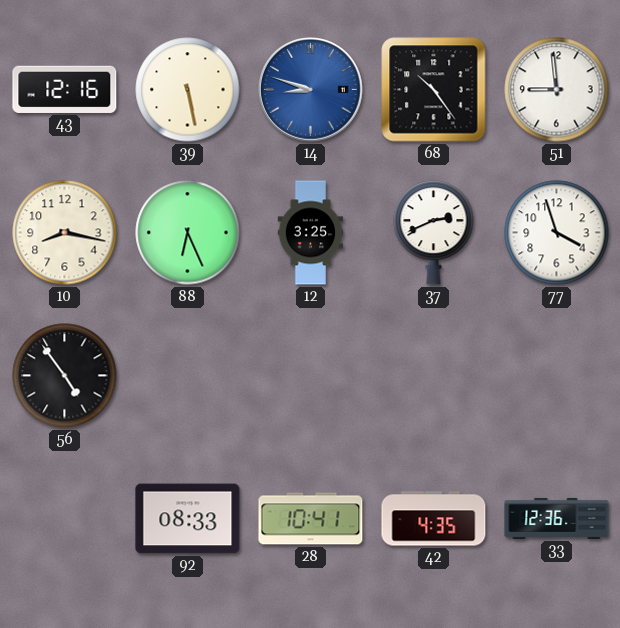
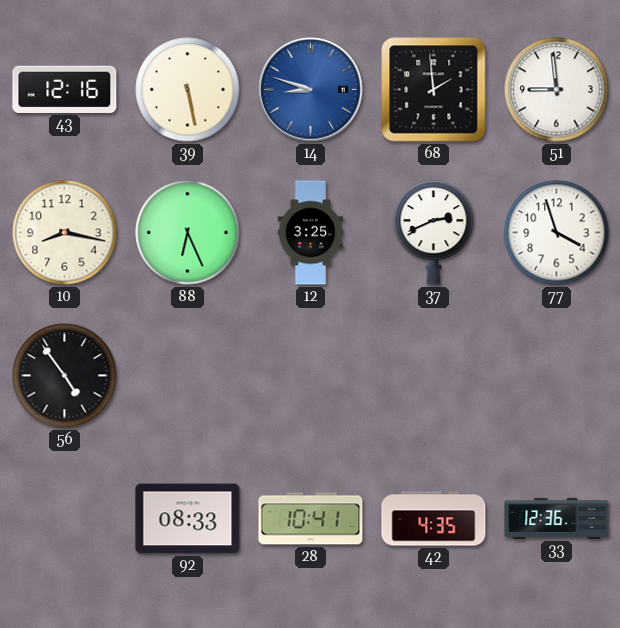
68: 10:24 -> 1:59
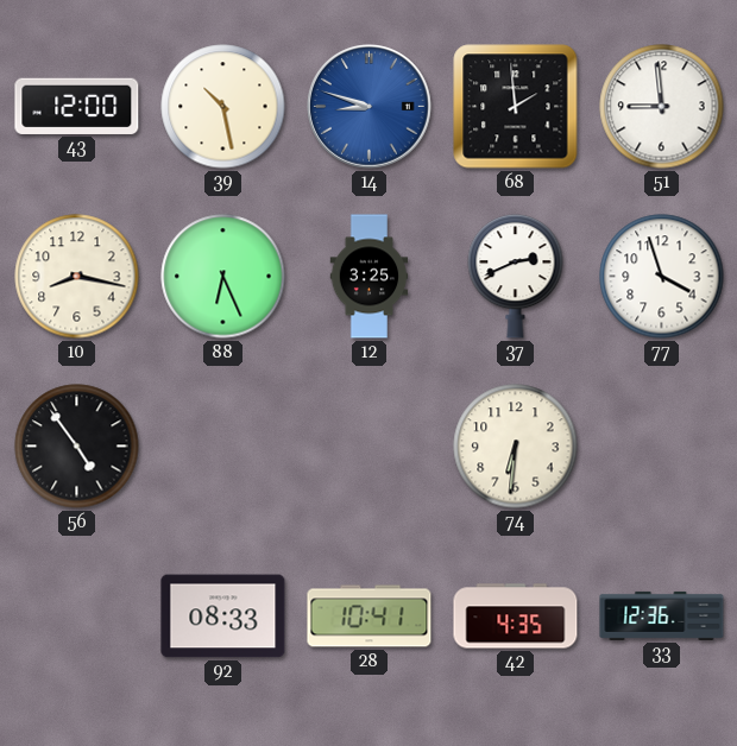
43: 12:16 -> 12:00
39: 5:28 -> 10:28
74: none -> 6:31
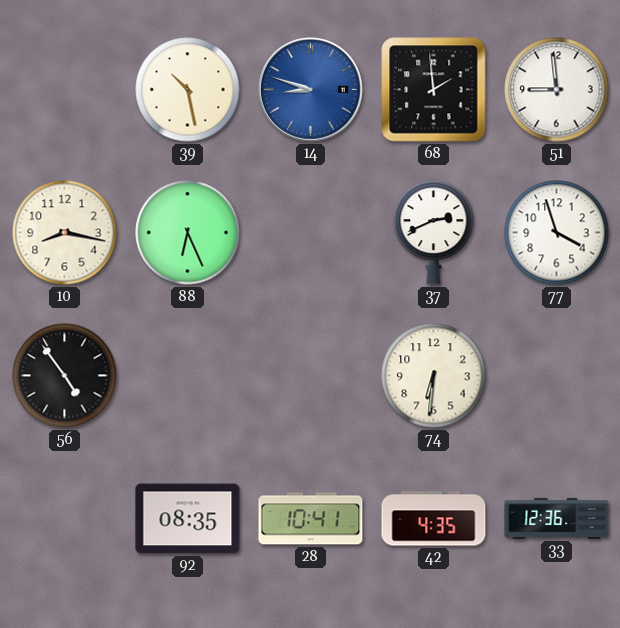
43: 12:00 -> none
12: 3:25 -> none
92: 08:33 -> 08:35
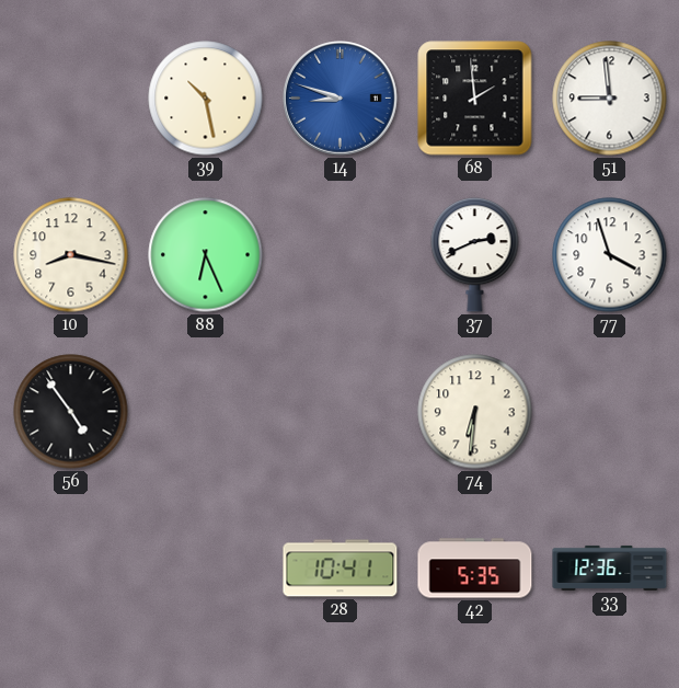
92: 08:35 -> none
42: 4:35 -> 5:35
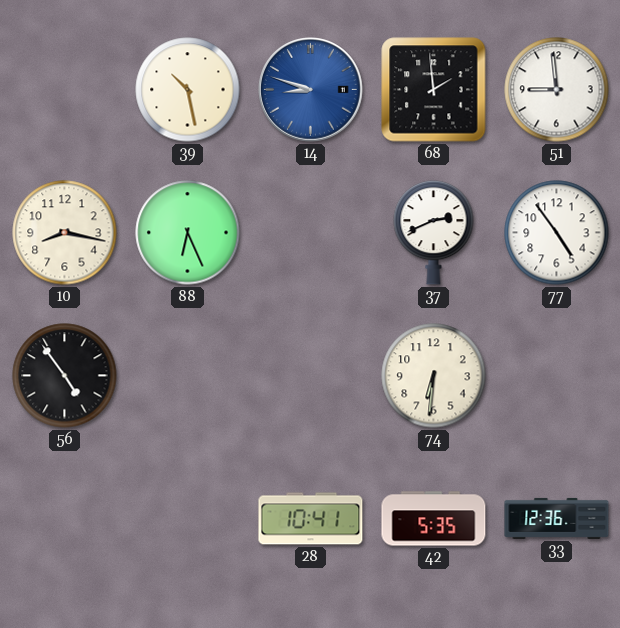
77: 3:57 -> 4:54
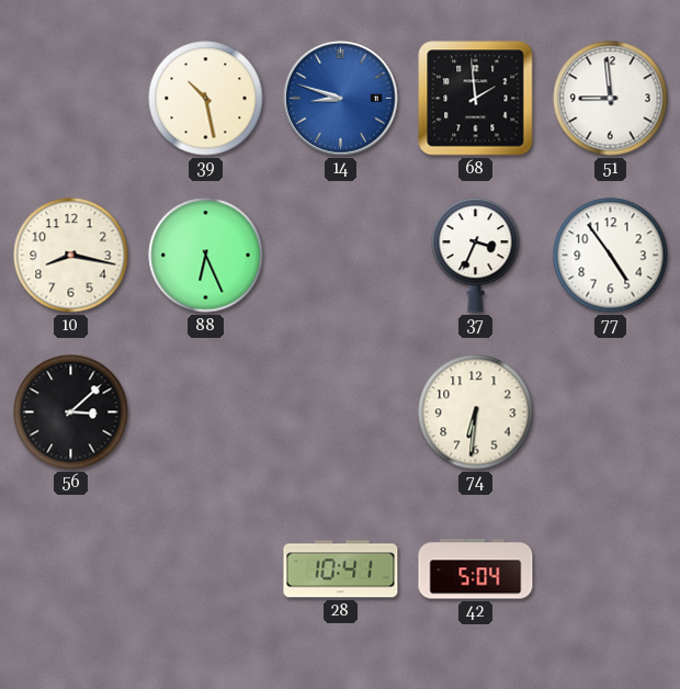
37: 2:41 -> 3:34
56: 4:54 -> 3:08
42: 5:35 -> 5:04
33: 12:36 -> none
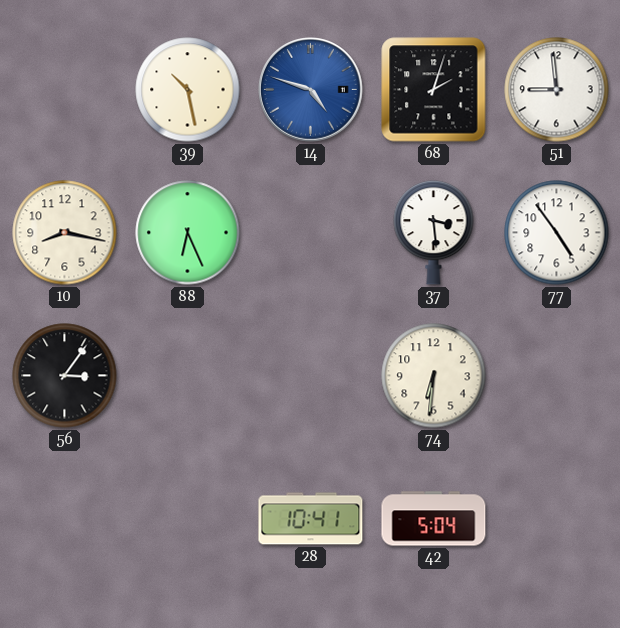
14: 8:48 -> 4:48
68: 1:59 -> 2:03
37: 3:34 -> 3:29
56: 3:08 -> 3:06
